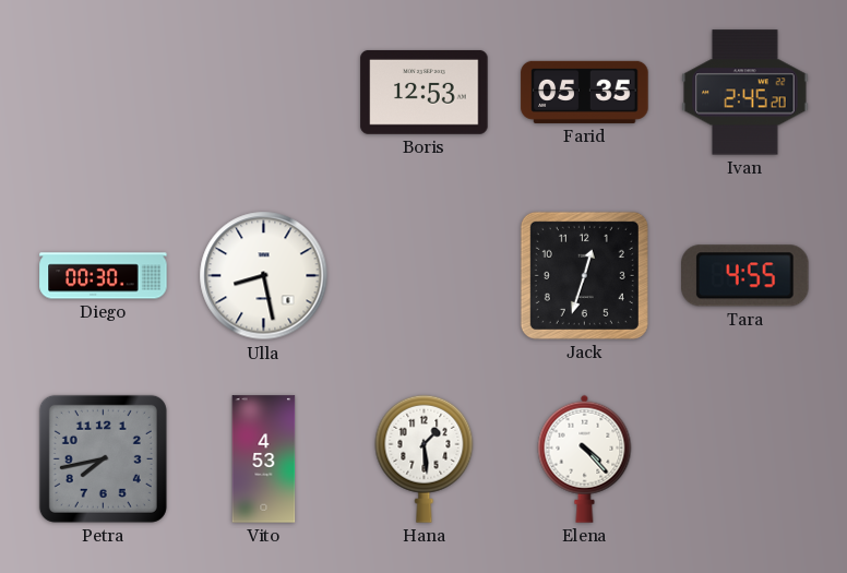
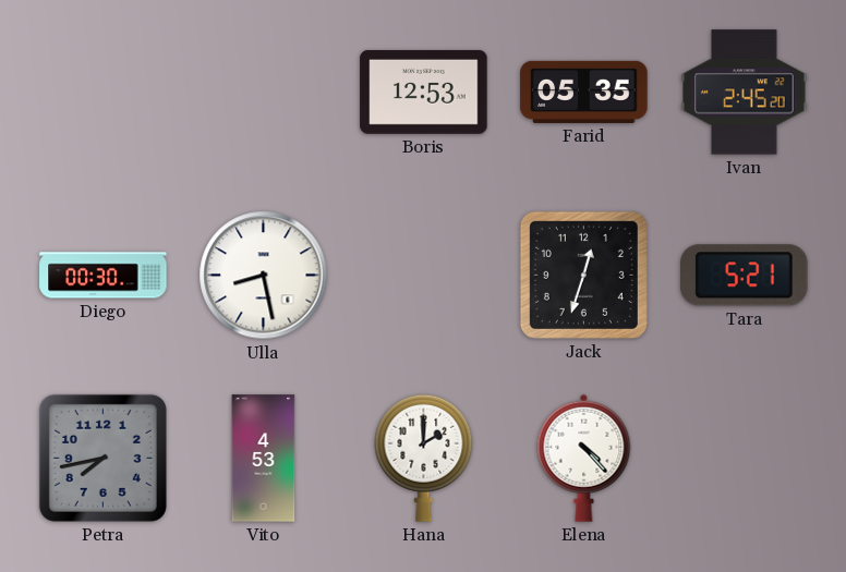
Tara: 4:55 -> 5:21
Hana: 1:29 -> 2:00
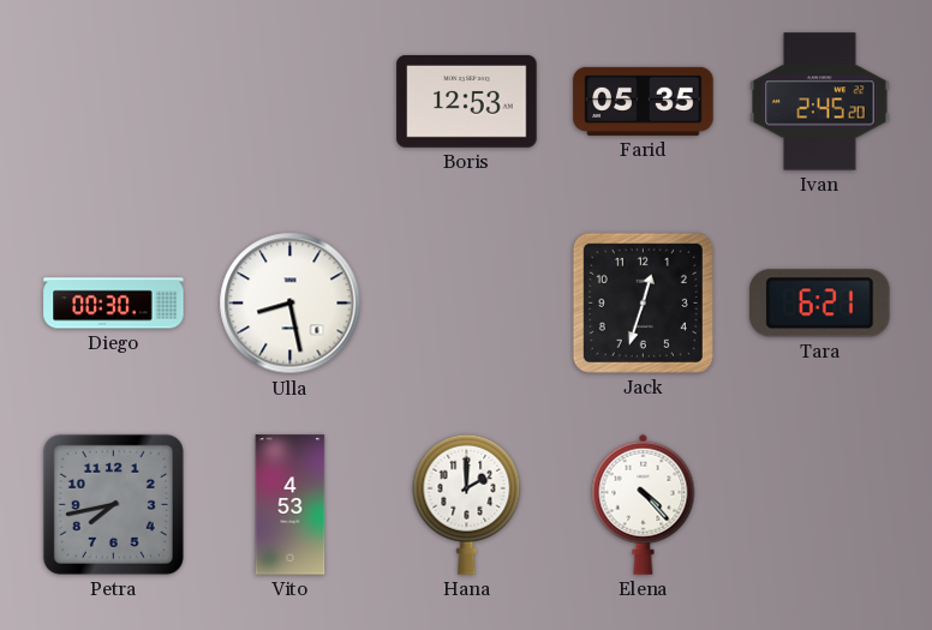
Tara: 5:21 -> 6:21
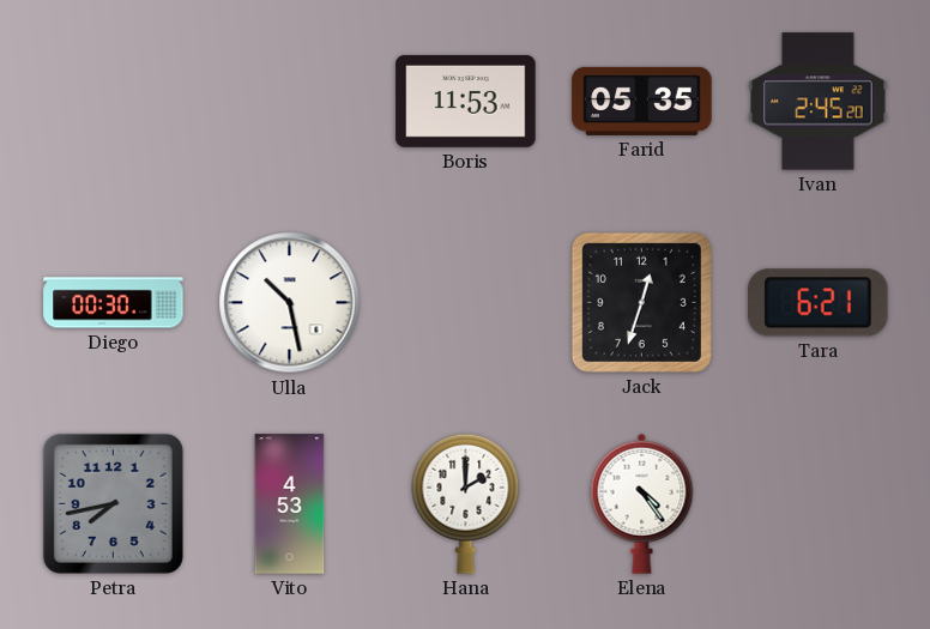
Boris: 12:53 -> 11:53
Ulla: 8:28 -> 10:28
Elena: 4:23 -> 4:24
